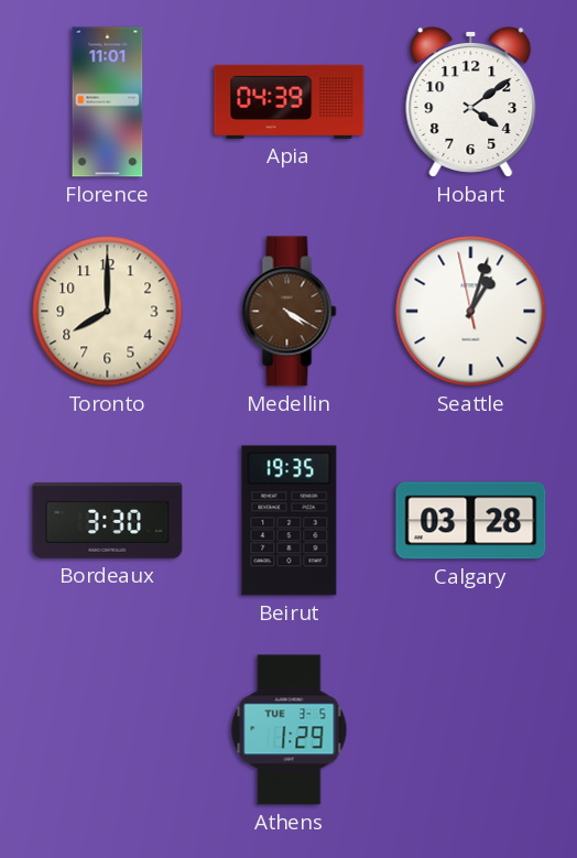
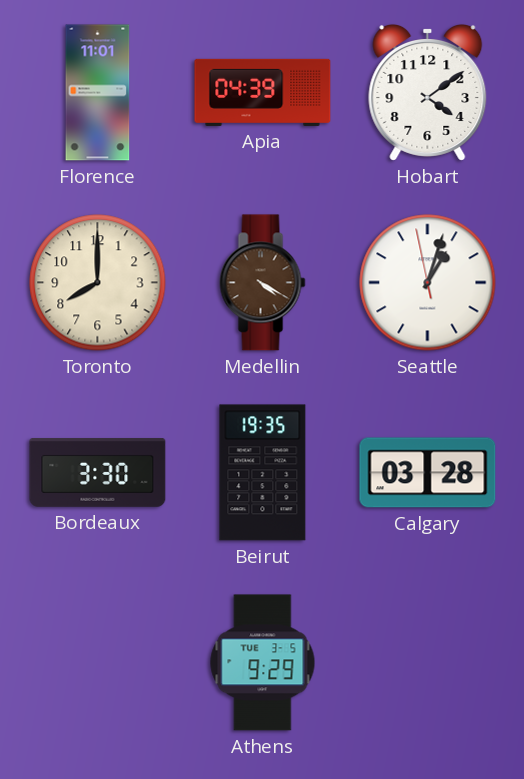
Athens: 1:29 -> 9:29
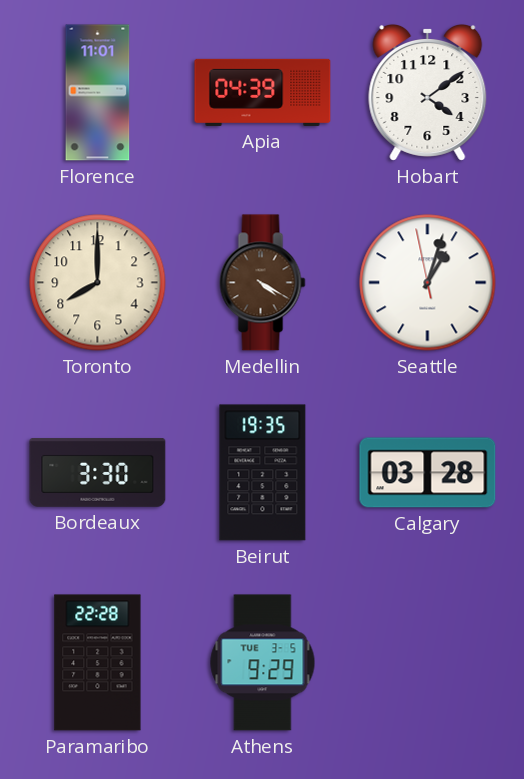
Paramaribo: none -> 22:28
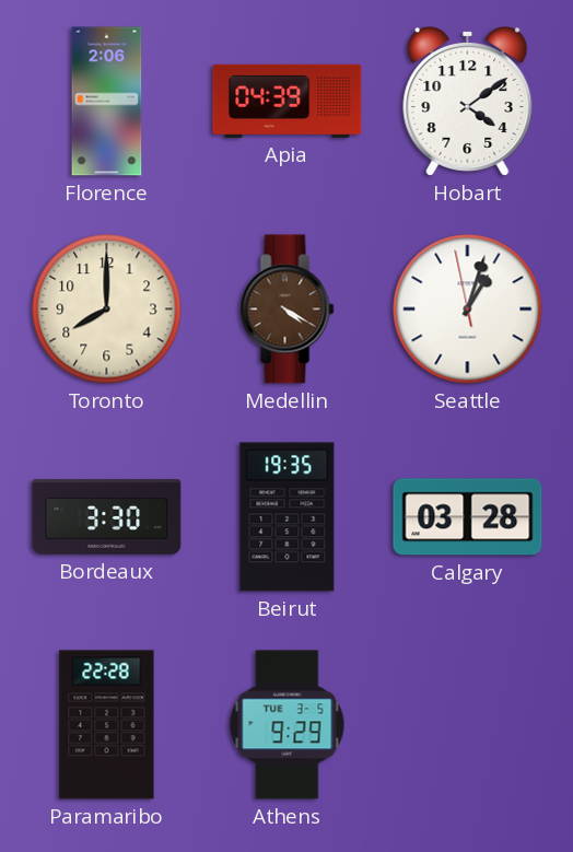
Florence: 11:01 -> 2:06
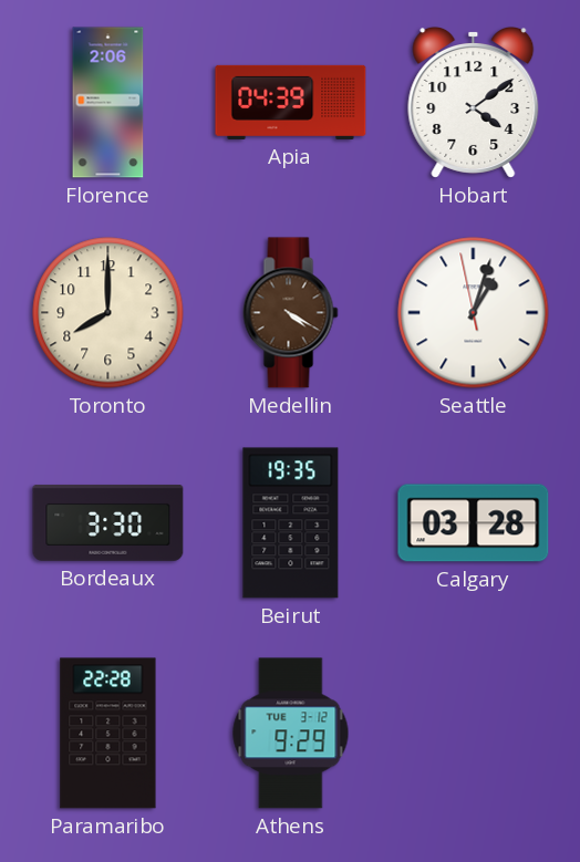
Athens date: TUE 3-5 -> TUE 3-12
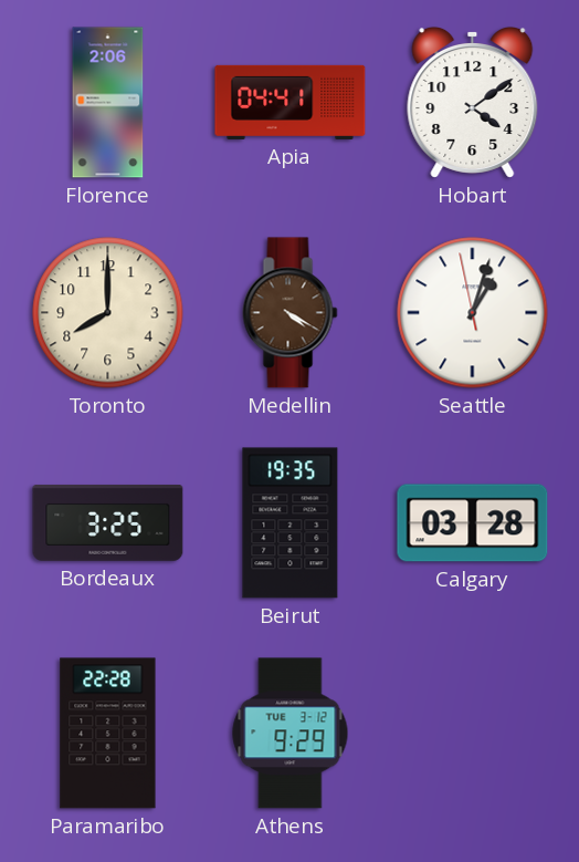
Apia: 04:39 -> 04:41
Bordeaux: 3:30 -> 3:25
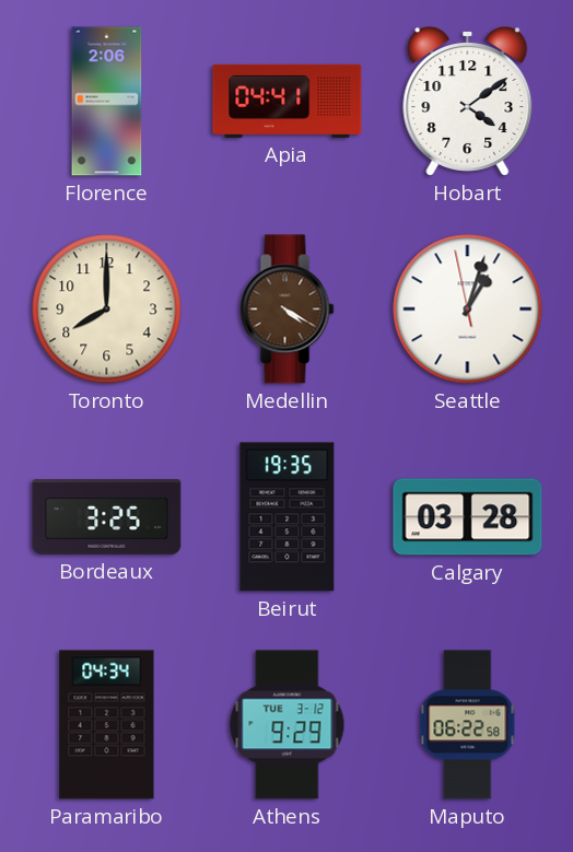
Paramaribo: 22:28 -> 04:34
Maputo: none -> 06:22
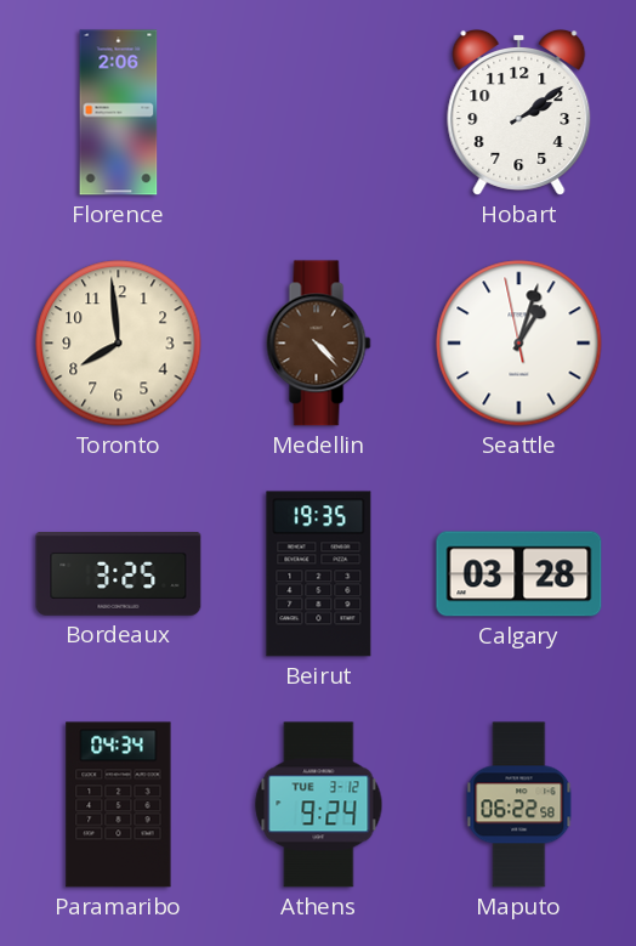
Apia: 04:41 -> none
Hobart: 4:09 -> 2:09
Toronto: 8:00 -> 7:59
Medellin: 4:20 -> 4:23
Athens: 9:29 -> 9:24
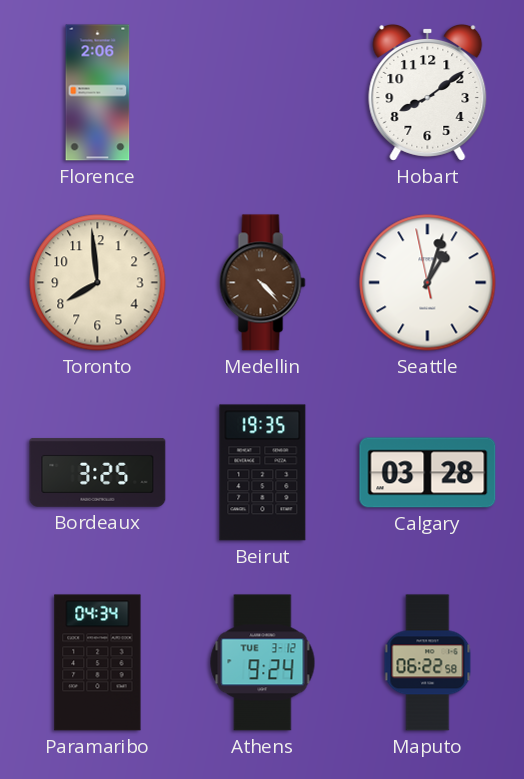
Hobart: 2:09 -> 8:09
